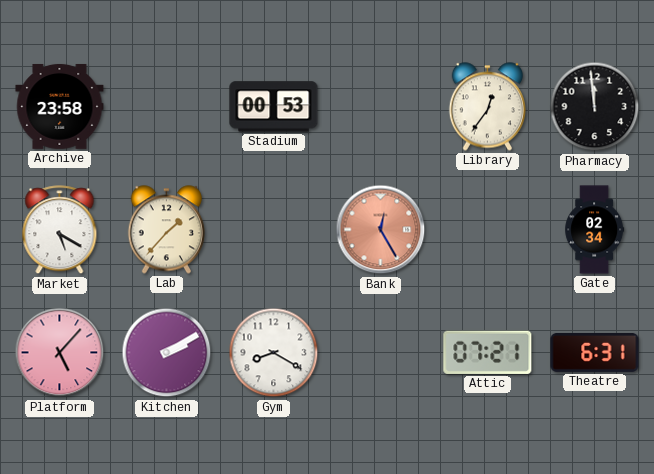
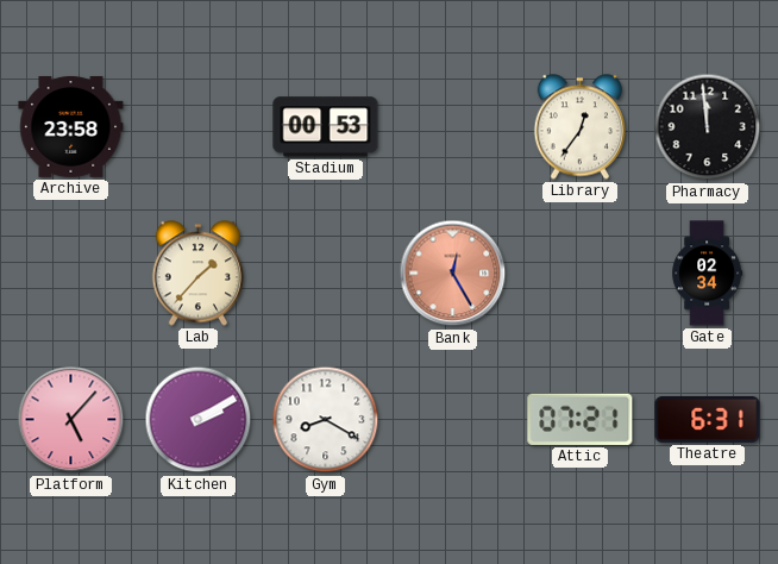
Market: 5:20 -> none
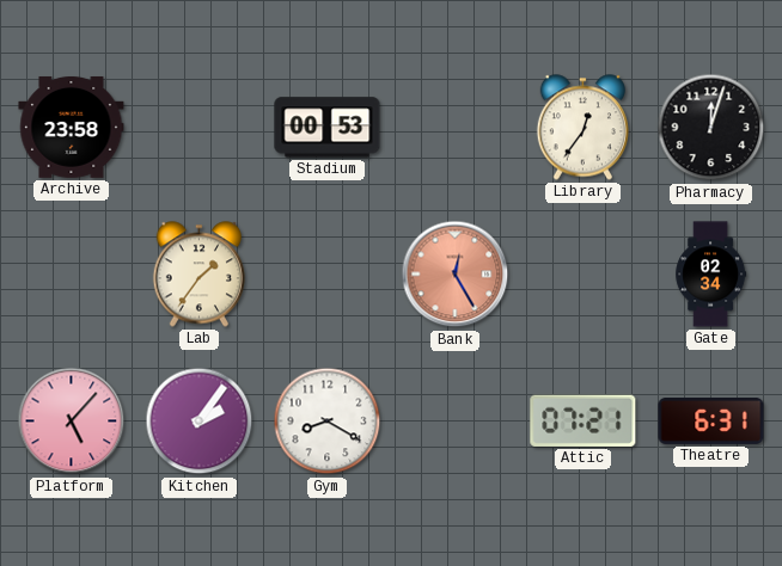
Pharmacy: 11:59 -> 12:03
Lab: 1:37 -> 1:36
Kitchen: 2:10 -> 2:06
